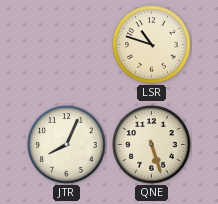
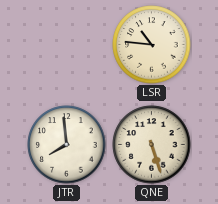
LSR: 10:48 -> 10:46
JTR: 8:04 -> 7:59
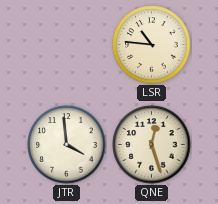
JTR: 7:59 -> 3:59
QNE: 5:27 -> 12:27
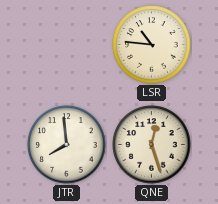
JTR: 3:59 -> 7:59
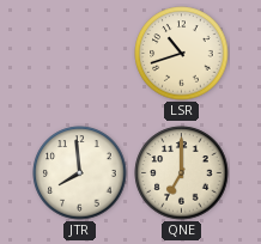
LSR: 10:46 -> 10:42
QNE: 12:27 -> 7:00
